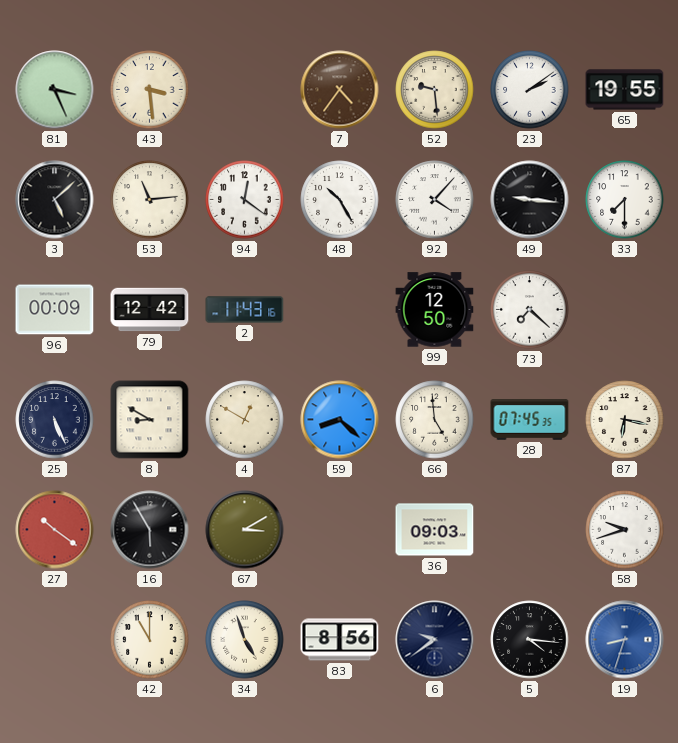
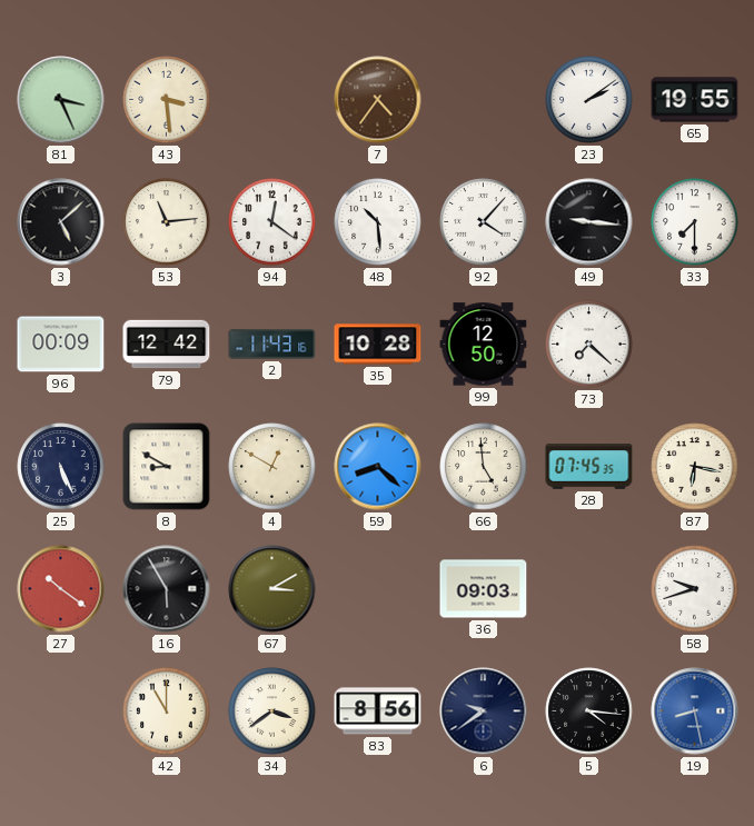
52: 9:29 -> none
48: 10:25 -> 10:29
35: none -> 10:28
34: 4:57 -> 3:39
19: 8:33 -> 8:28
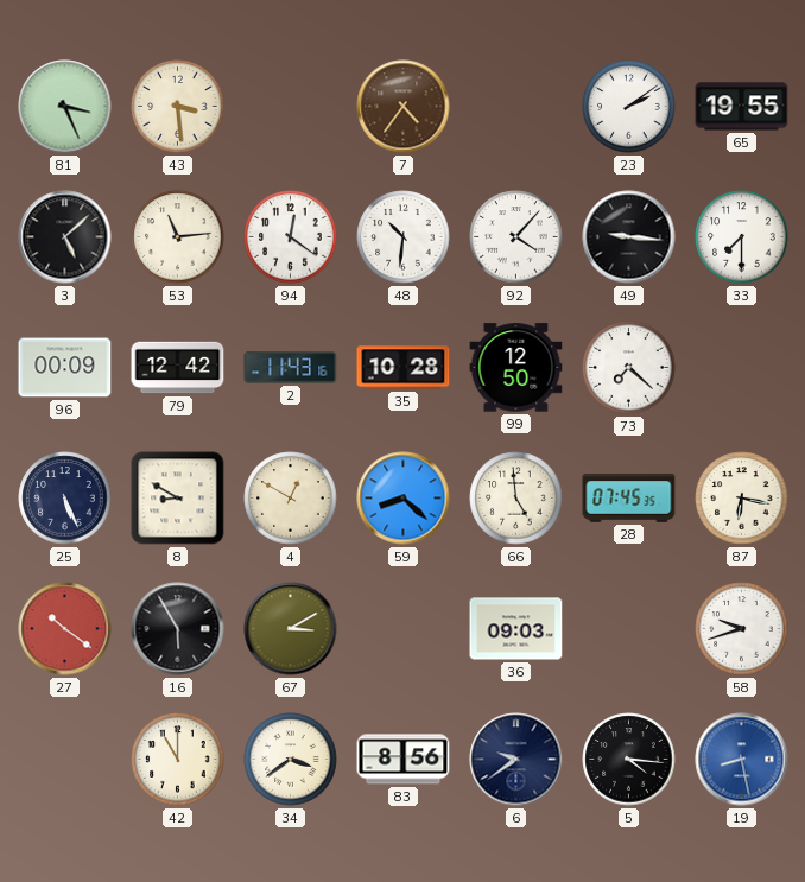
48: 10:29 -> 10:31
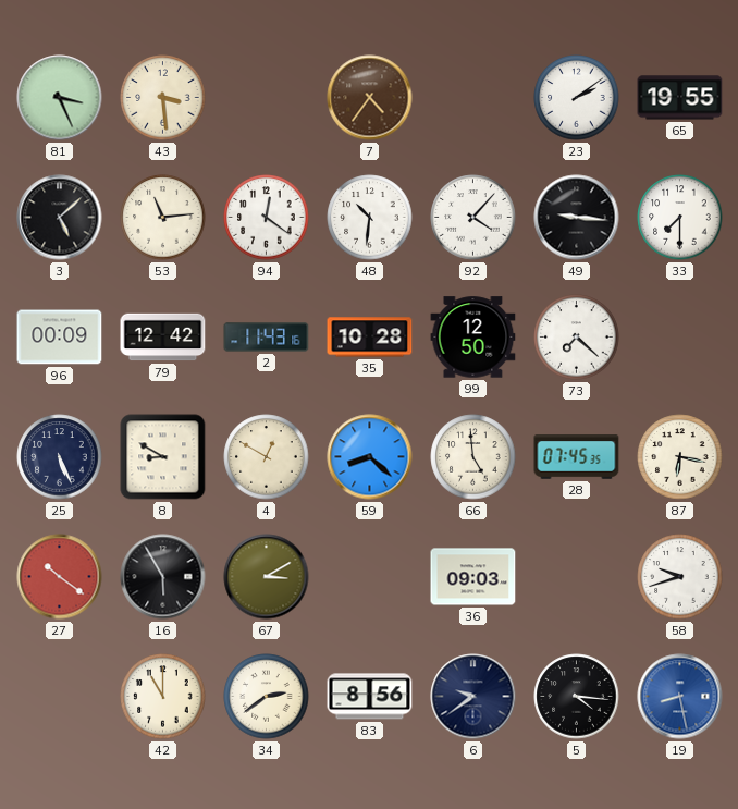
34: 3:39 -> 2:39
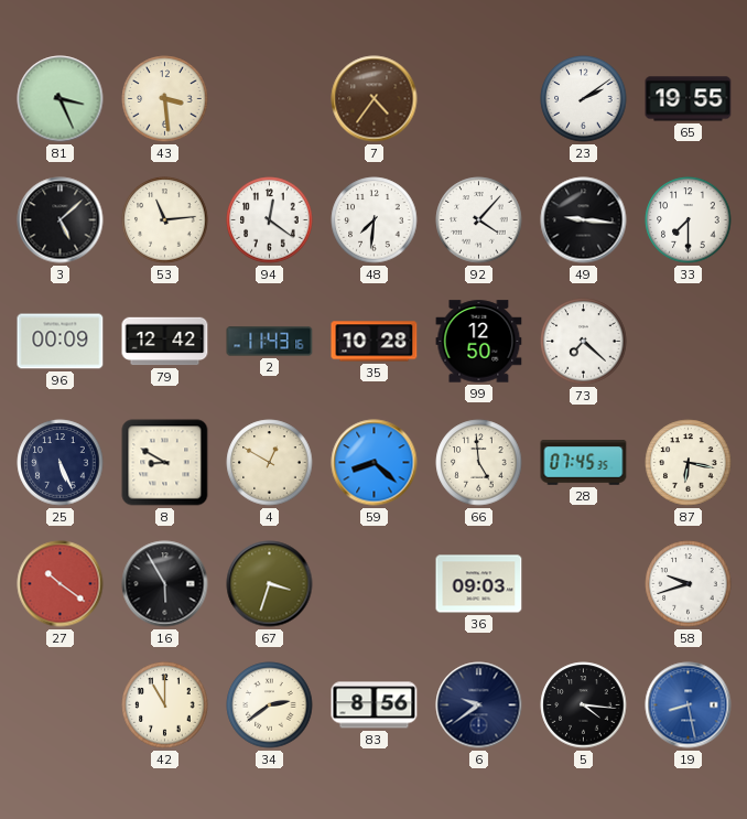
48: 10:31 -> 7:31
67: 3:10 -> 3:33
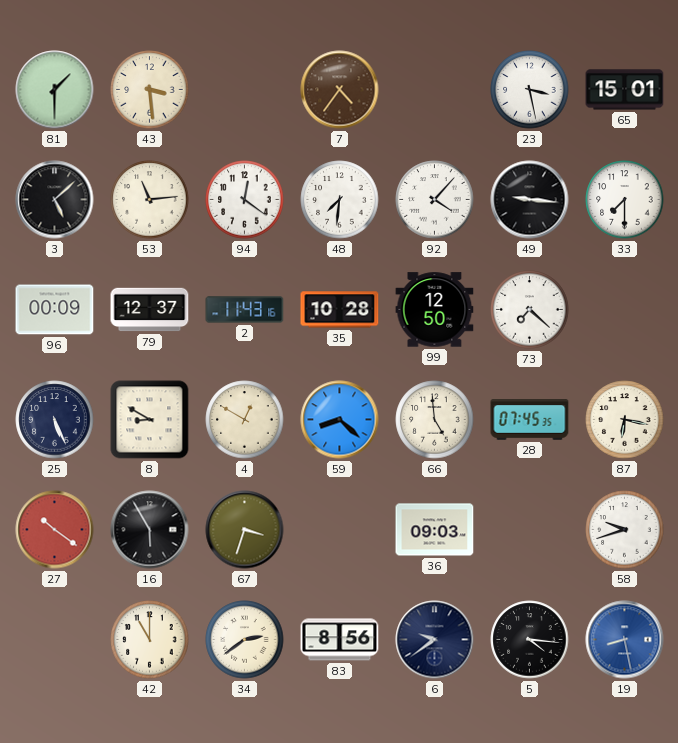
81: 3:26 -> 1:30
23: 2:09 -> 3:28
65: 19:55 -> 15:01
79: 12:42 -> 12:37
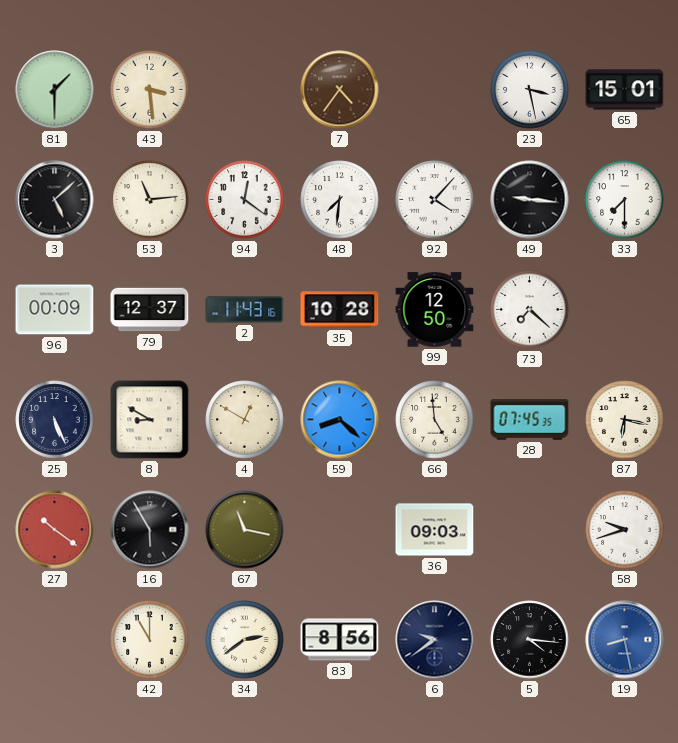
67: 3:33 -> 11:17
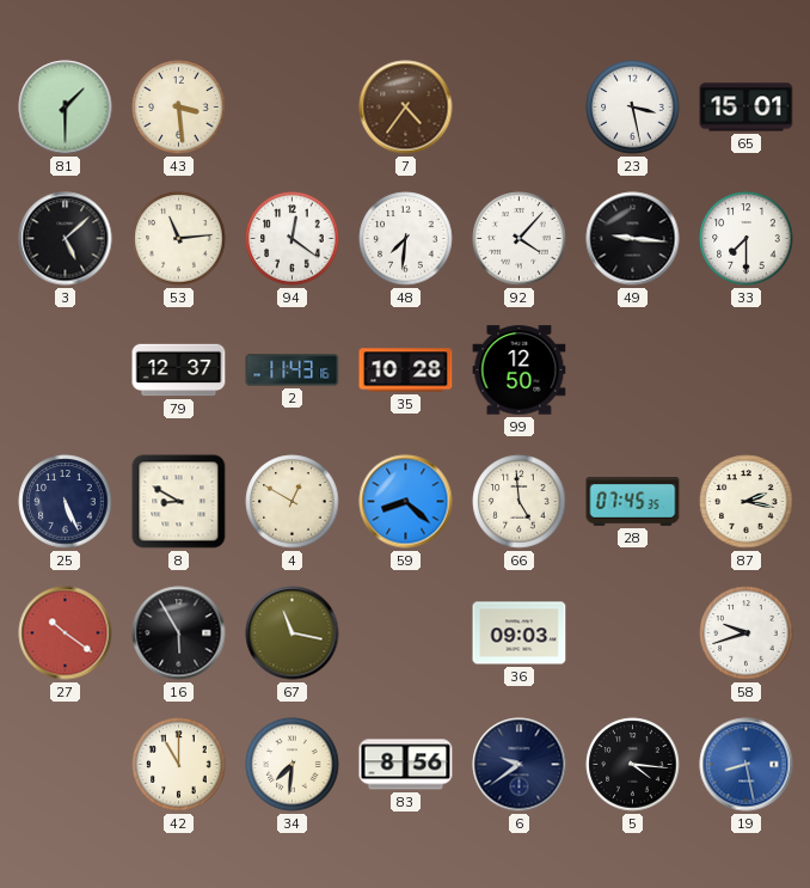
96: 00:09 -> none
73: 7:22 -> none
87: 6:17 -> 2:17
34: 2:39 -> 7:31
